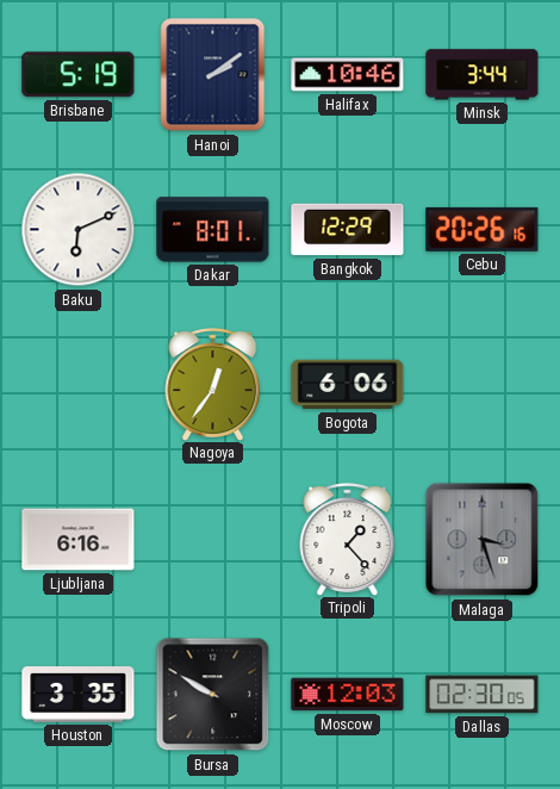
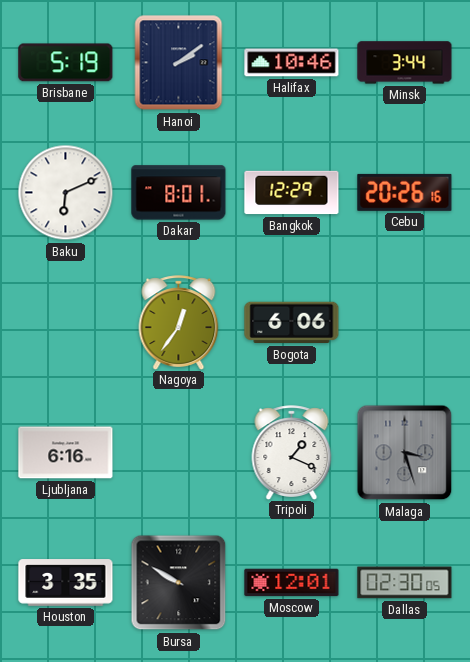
Tripoli: 1:23 -> 1:19
Moscow: 12:03 -> 12:01
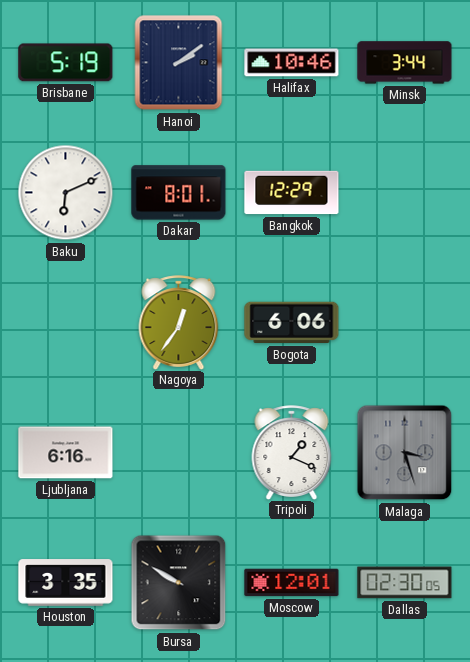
Cebu: 20:26 -> none
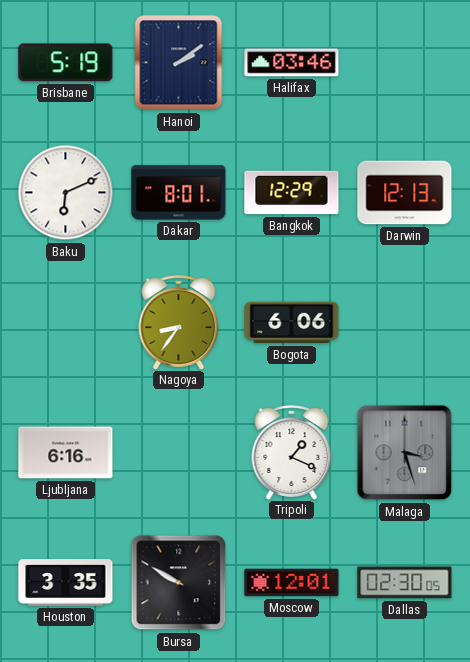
Halifax: 10:46 -> 03:46
Minsk: 3:44 -> none
Darwin: none -> 12:13
Nagoya: 12:36 -> 8:36
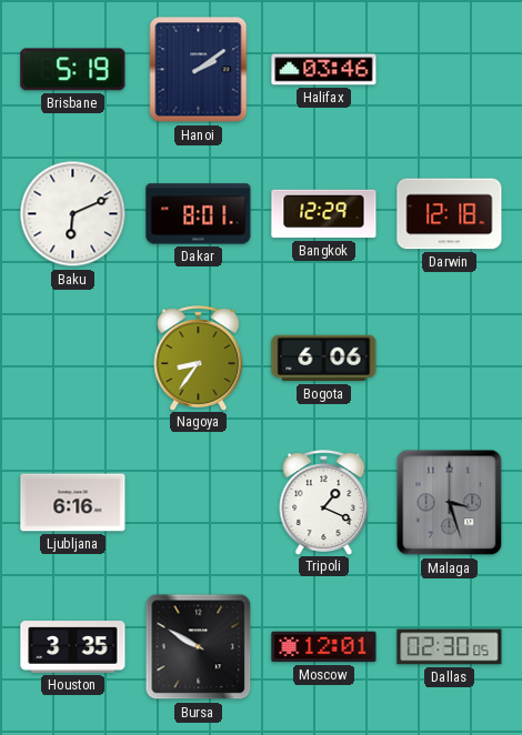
Darwin: 12:13 -> 12:18
